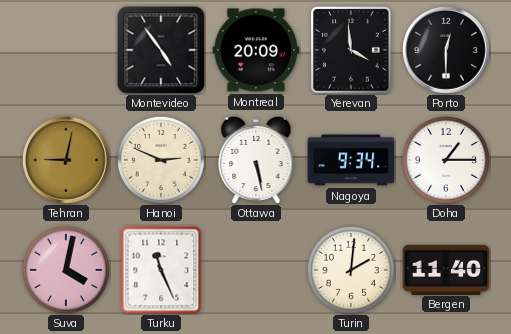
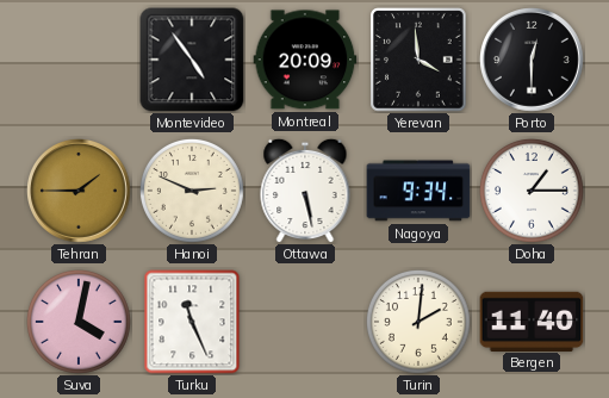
Tehran: 9:02 -> 1:45
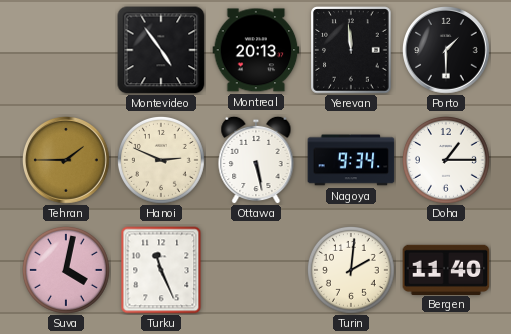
Montreal: 20:09 -> 20:13
Yerevan: 3:59 -> 11:59
Porto: 12:30 -> 1:30
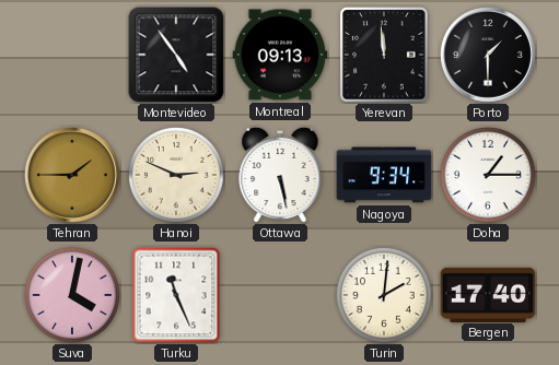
Montreal: 20:13 -> 09:13
Bergen: 11:40 -> 17:40
